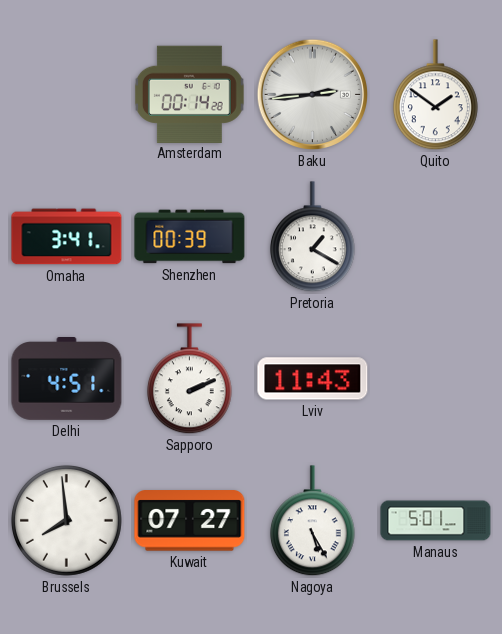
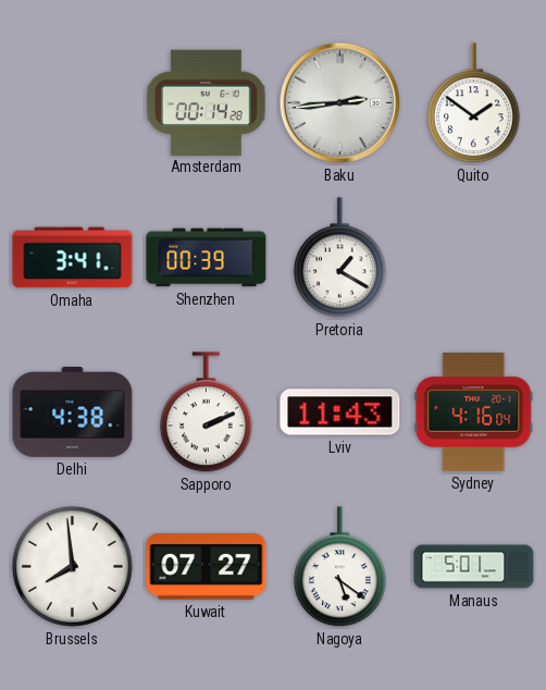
Delhi: 4:51 -> 4:38
Sydney: none -> 4:16
Nagoya: 5:25 -> 5:21
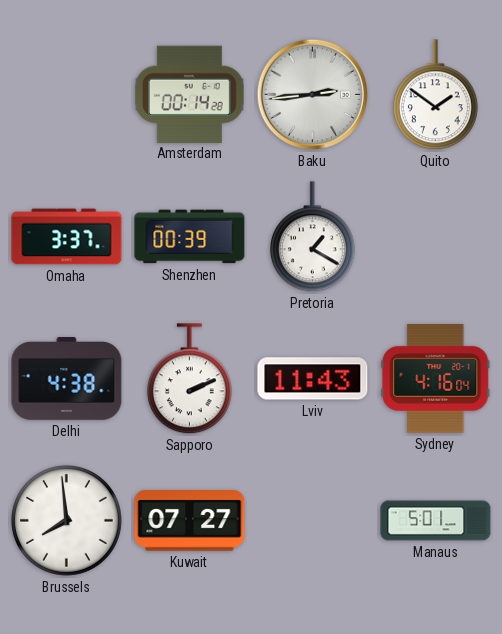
Omaha: 3:41 -> 3:37
Nagoya: 5:21 -> none
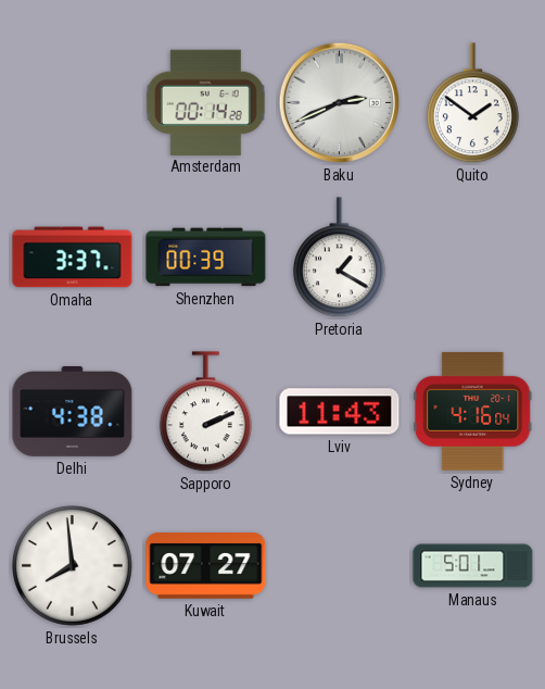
Baku: 2:44 -> 2:41
